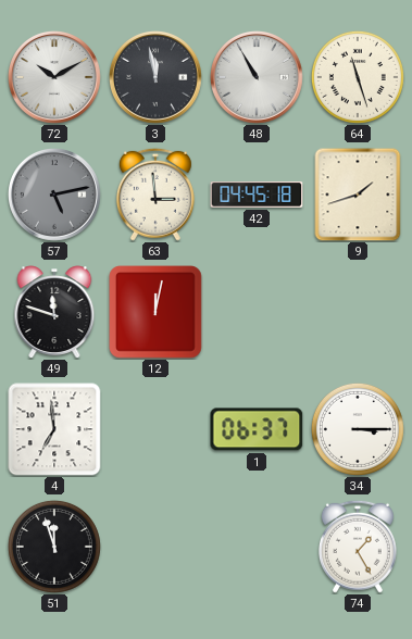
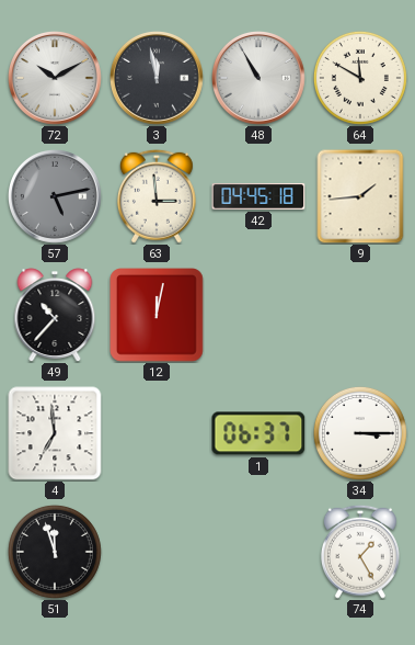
64: 11:27 -> 11:50
9: 1:42 -> 1:44
49: 11:48 -> 10:37
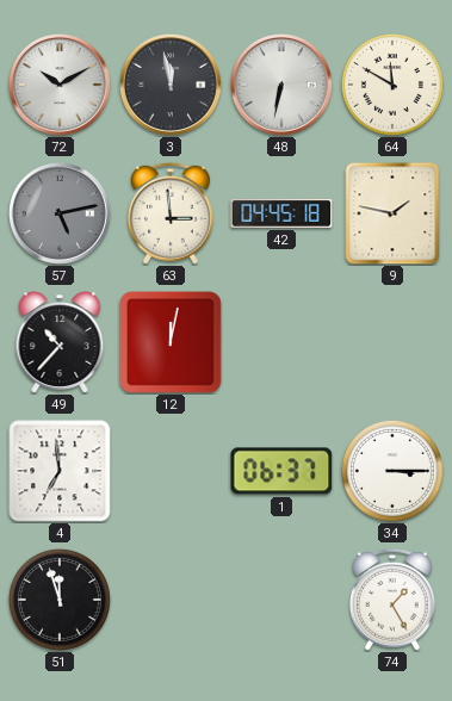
48: 10:55 -> 6:32
9: 1:44 -> 1:47
